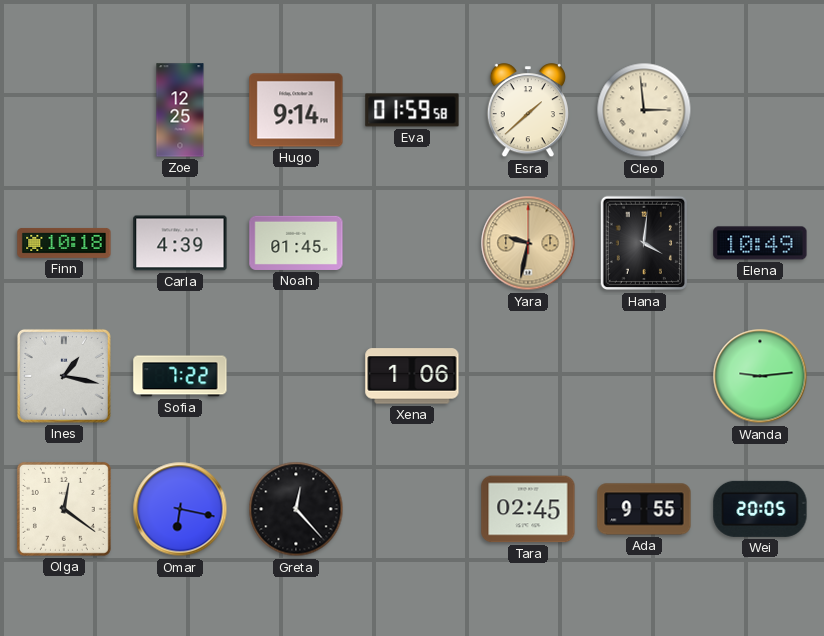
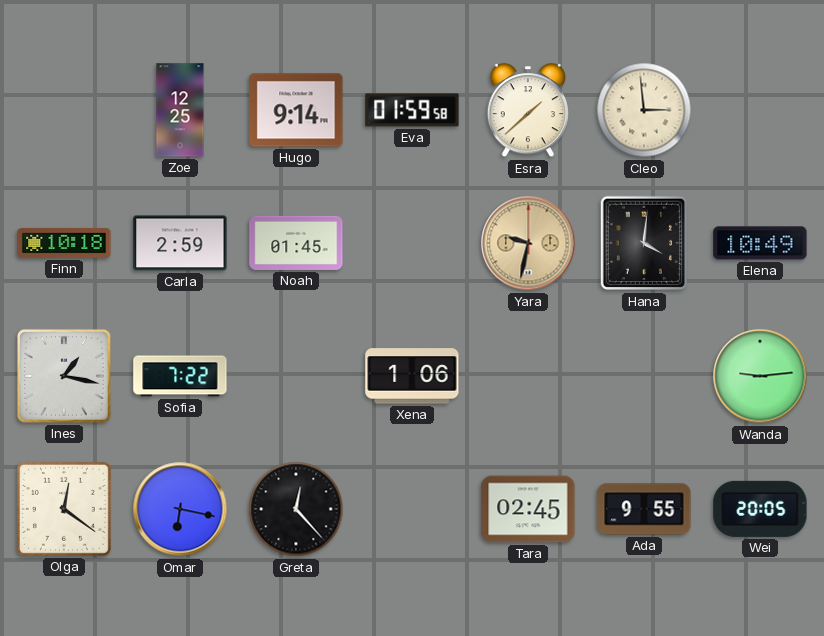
Carla: 4:39 -> 2:59
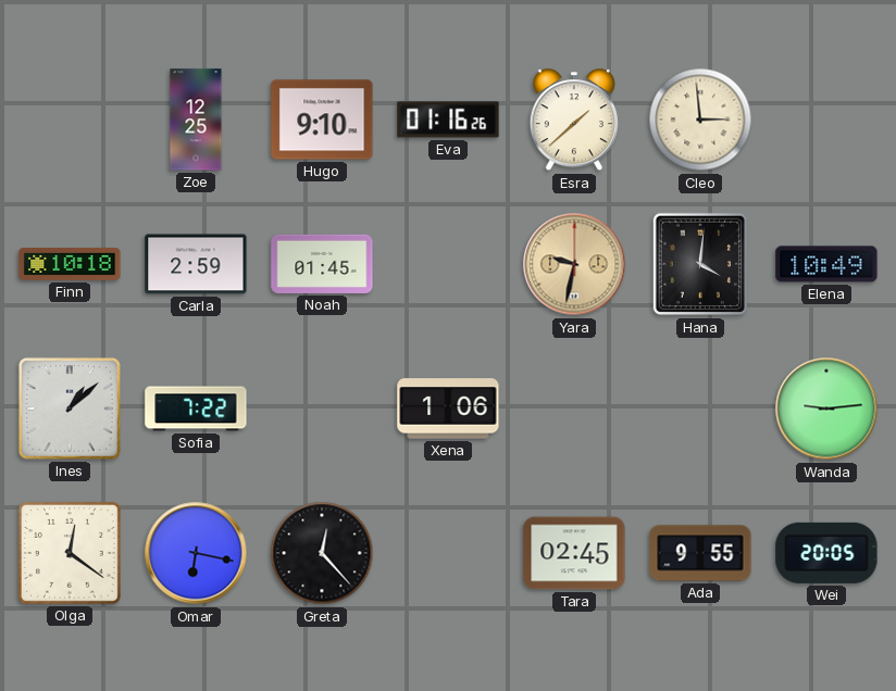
Hugo: 9:14 -> 9:10
Eva: 01:59 -> 01:16
Ines: 1:17 -> 1:08
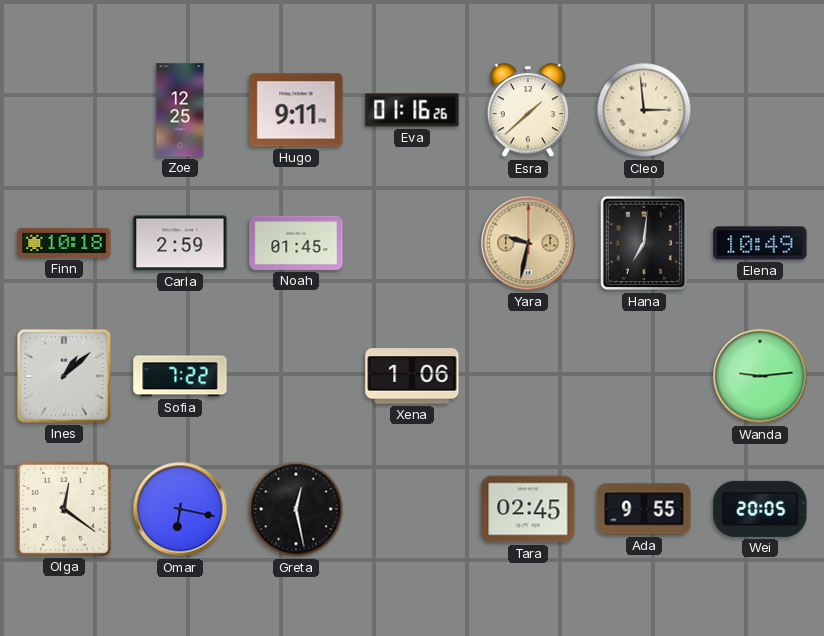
Hugo: 9:10 -> 9:11
Hana: 4:01 -> 7:01
Greta: 12:23 -> 12:28
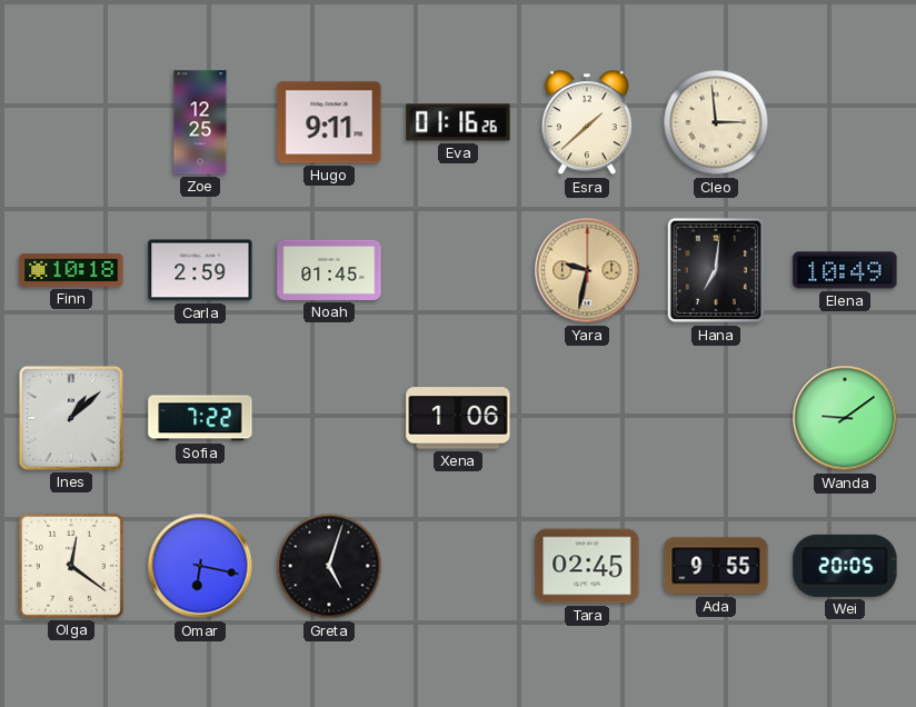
Wanda: 9:14 -> 9:09
Greta: 12:28 -> 5:03
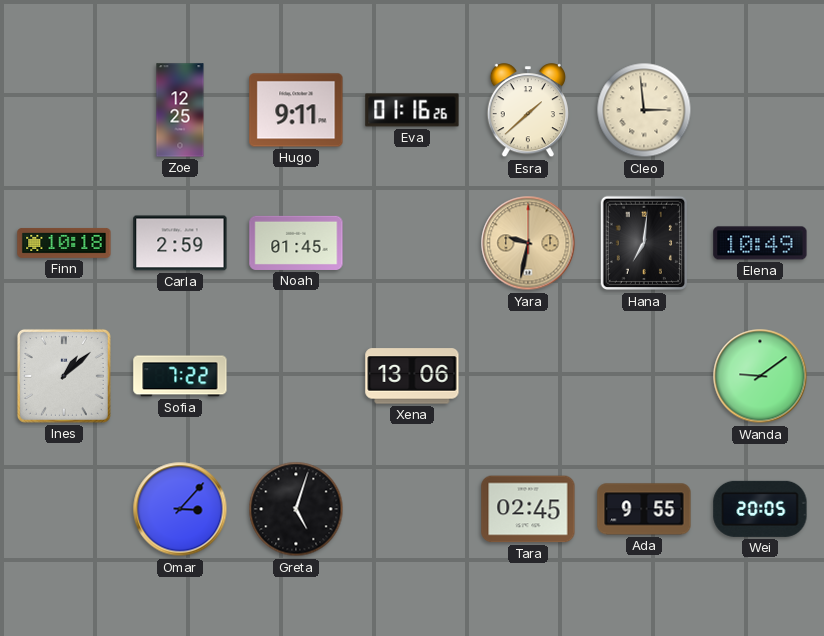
Xena: 1:06 -> 13:06
Olga: 12:21 -> none
Omar: 6:17 -> 3:07
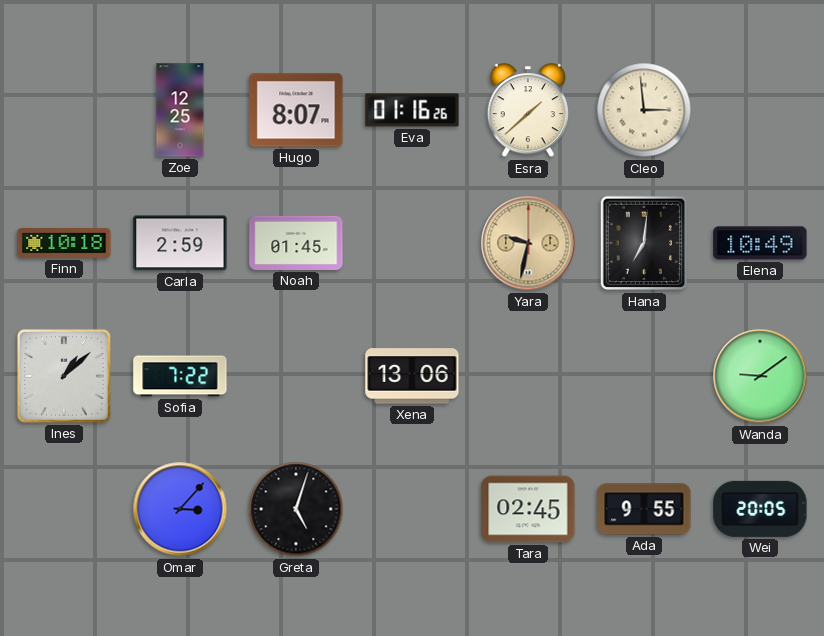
Hugo: 9:11 -> 8:07
